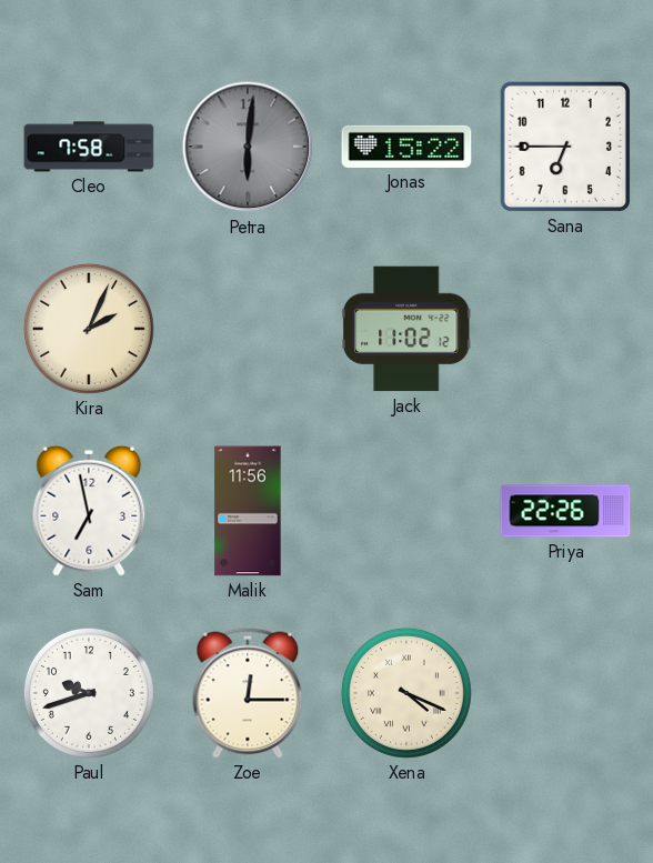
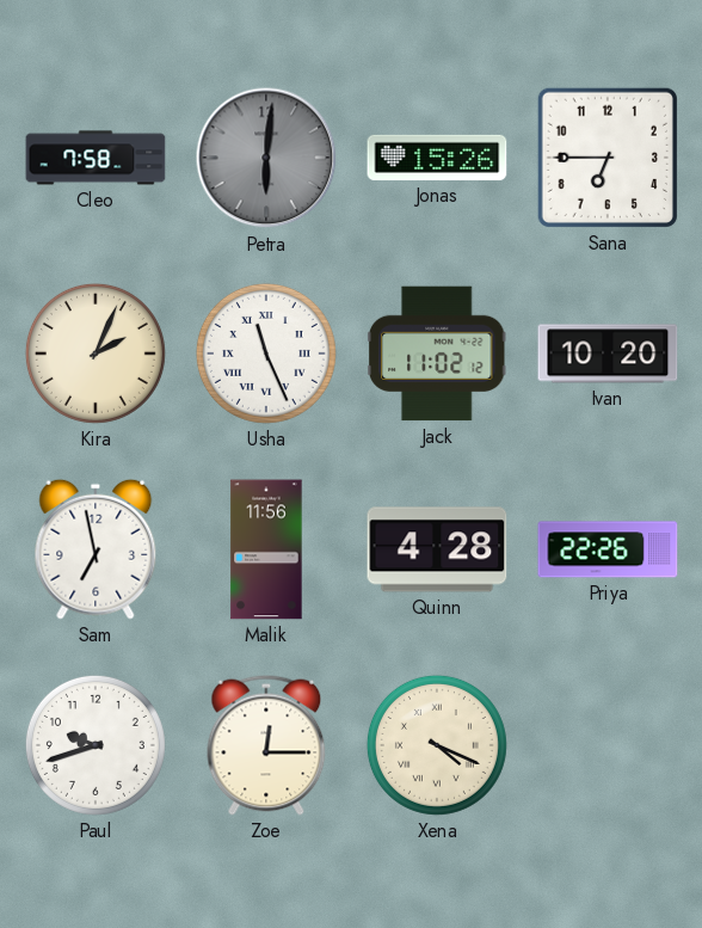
Jonas: 15:22 -> 15:26
Usha: none -> 11:26
Ivan: none -> 10:20
Quinn: none -> 4:28
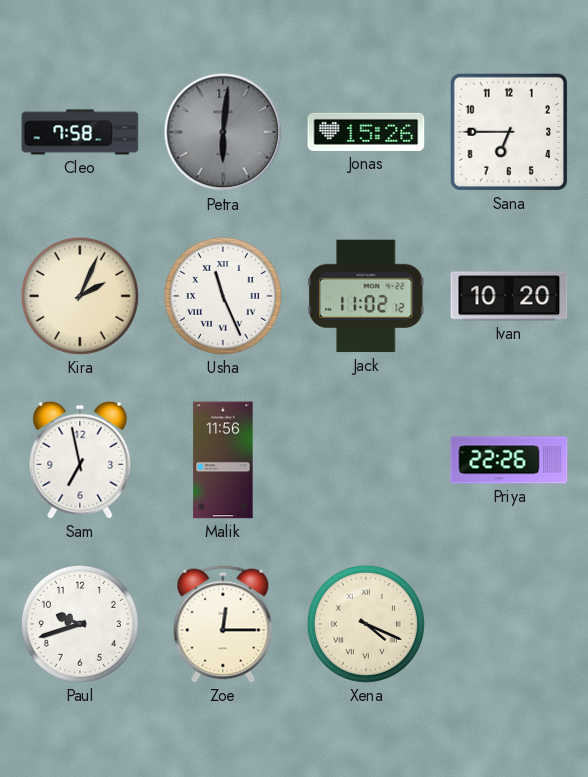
Quinn: 4:28 -> none
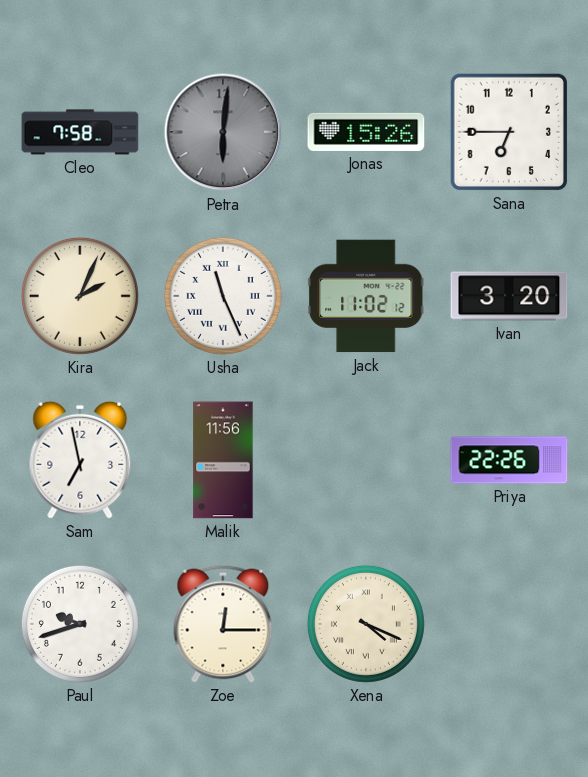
Ivan: 10:20 -> 3:20
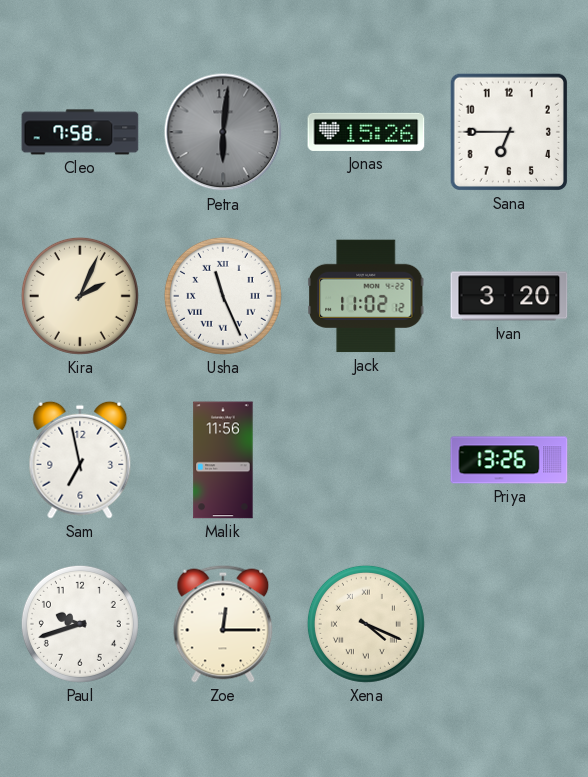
Priya: 22:26 -> 13:26
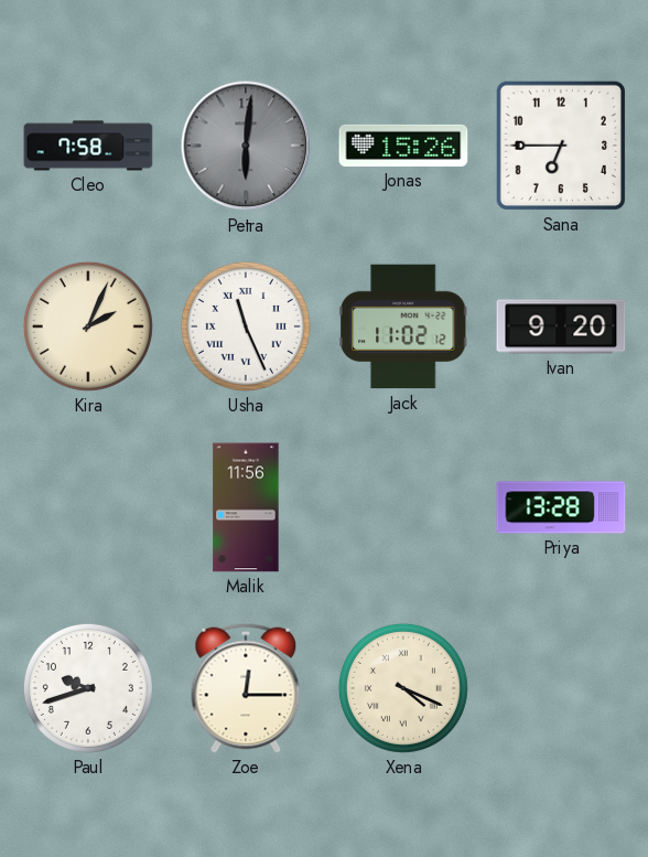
Ivan: 3:20 -> 9:20
Sam: 6:58 -> none
Priya: 13:26 -> 13:28
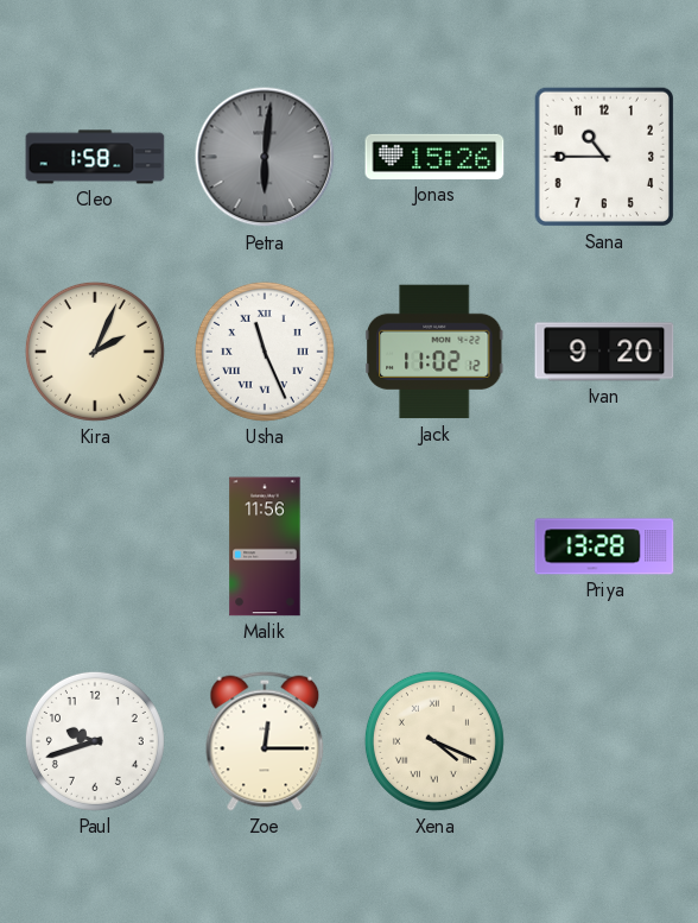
Cleo: 7:58 -> 1:58
Sana: 6:45 -> 10:45
